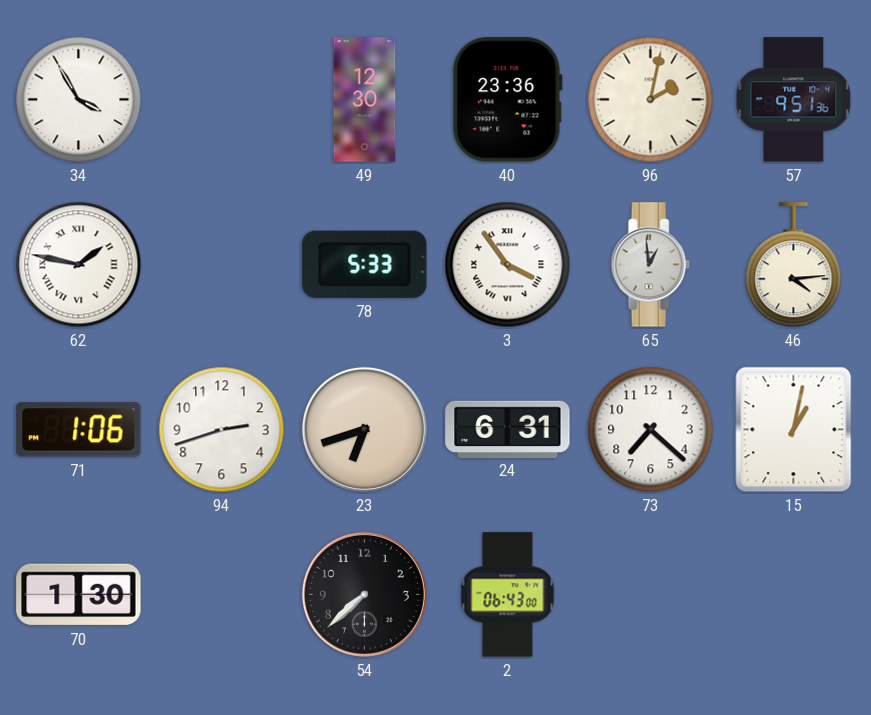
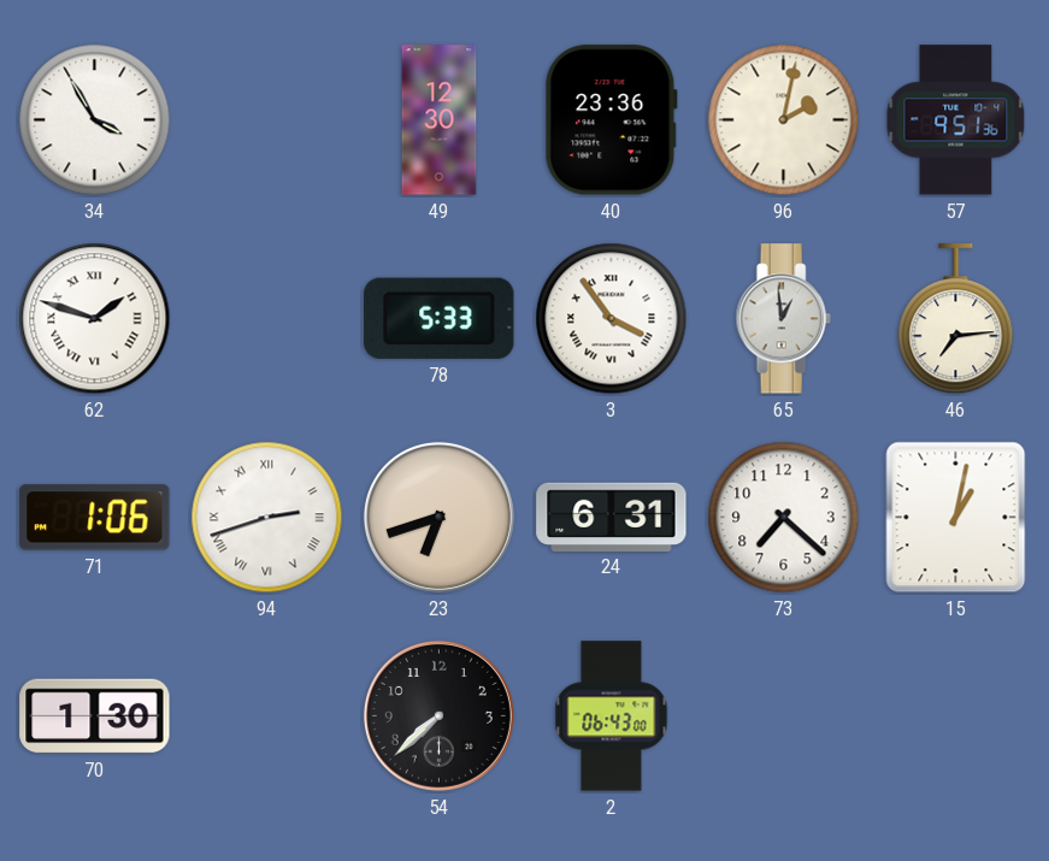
62: 1:47 -> 1:48
46: 4:14 -> 7:14
94 numerals: Arabic -> Roman
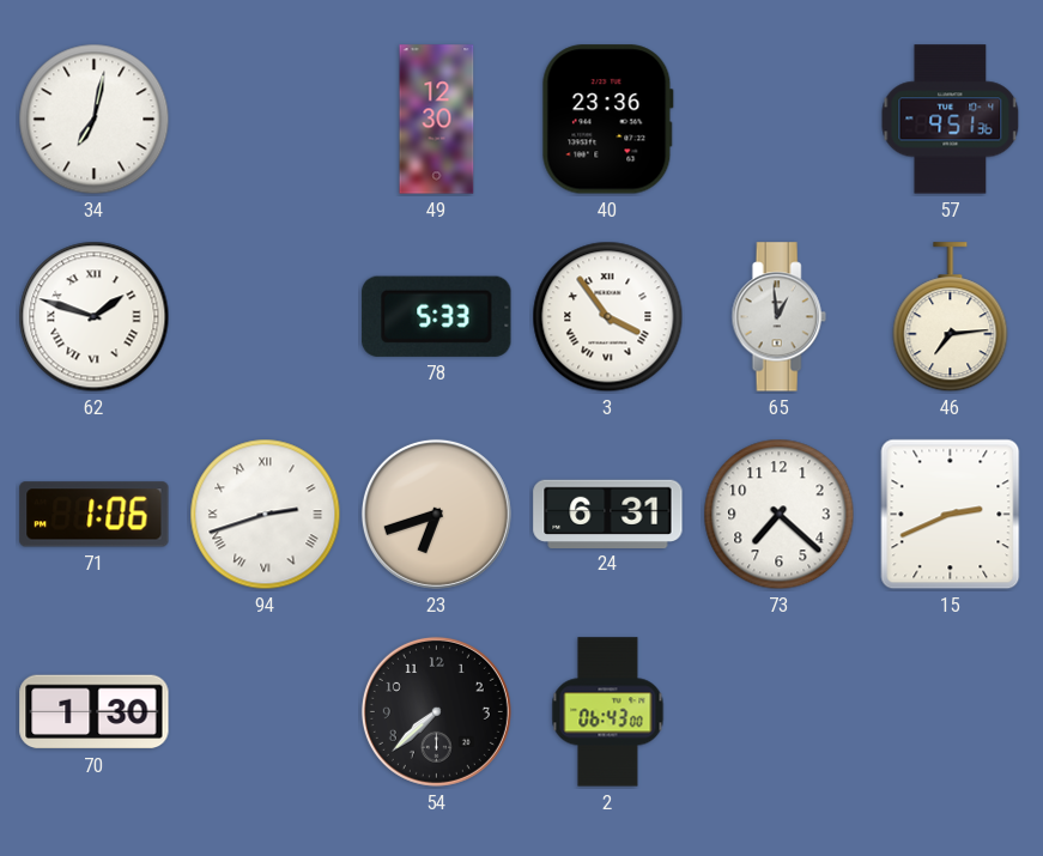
34: 3:55 -> 7:02
96: 2:02 -> none
15: 1:02 -> 2:41
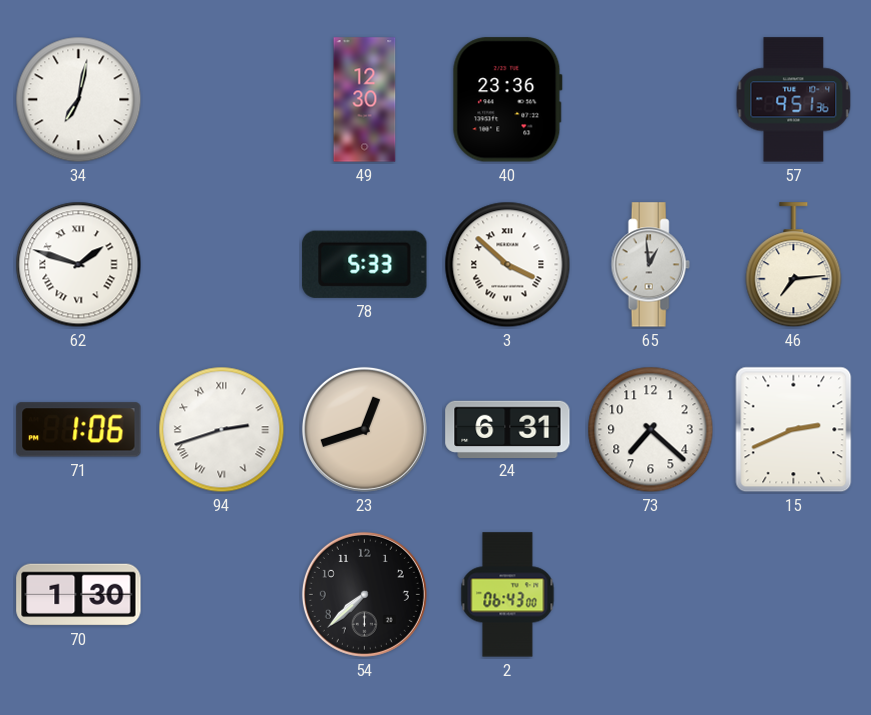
3: 3:54 -> 3:52
23: 6:42 -> 12:42
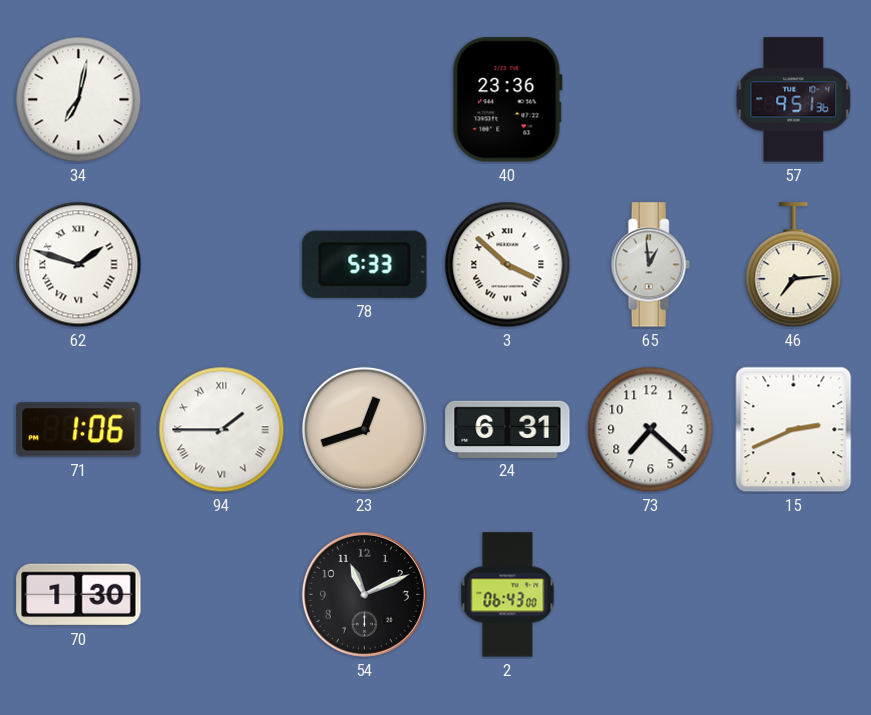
49: 12:30 -> none
94: 2:42 -> 1:45
54: 7:38 -> 11:11
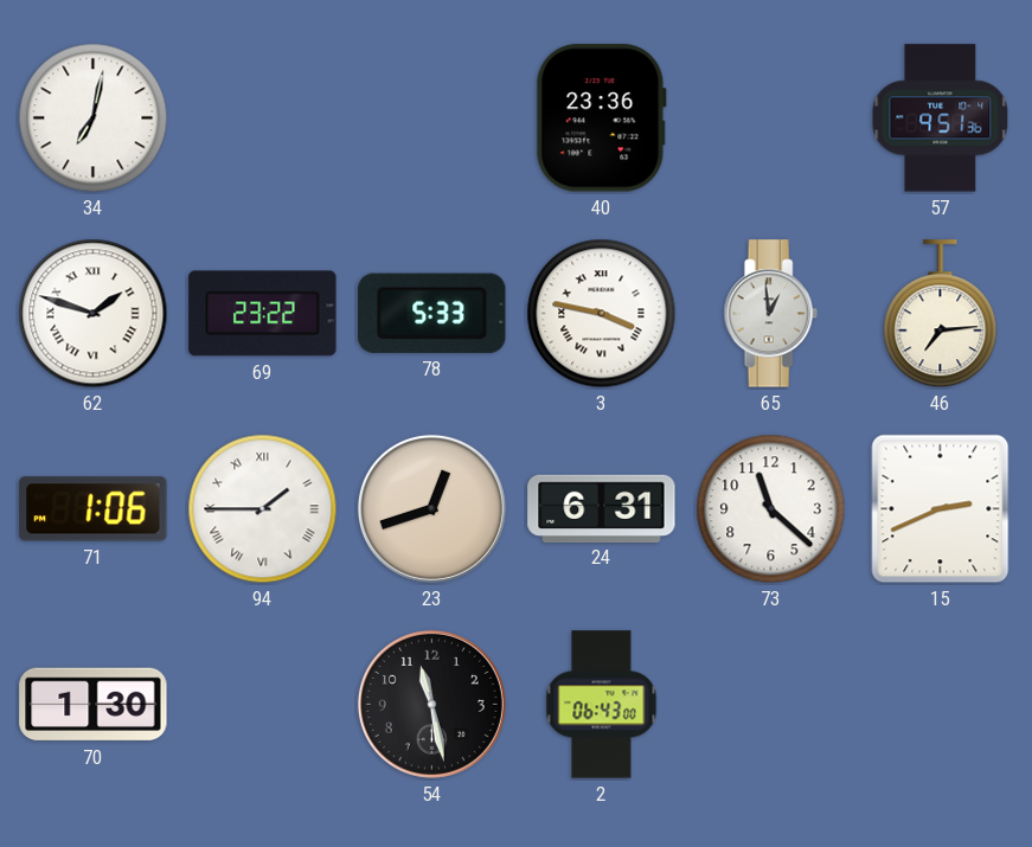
69: none -> 23:22
3: 3:52 -> 3:47
73: 7:22 -> 11:22
54: 11:11 -> 11:28
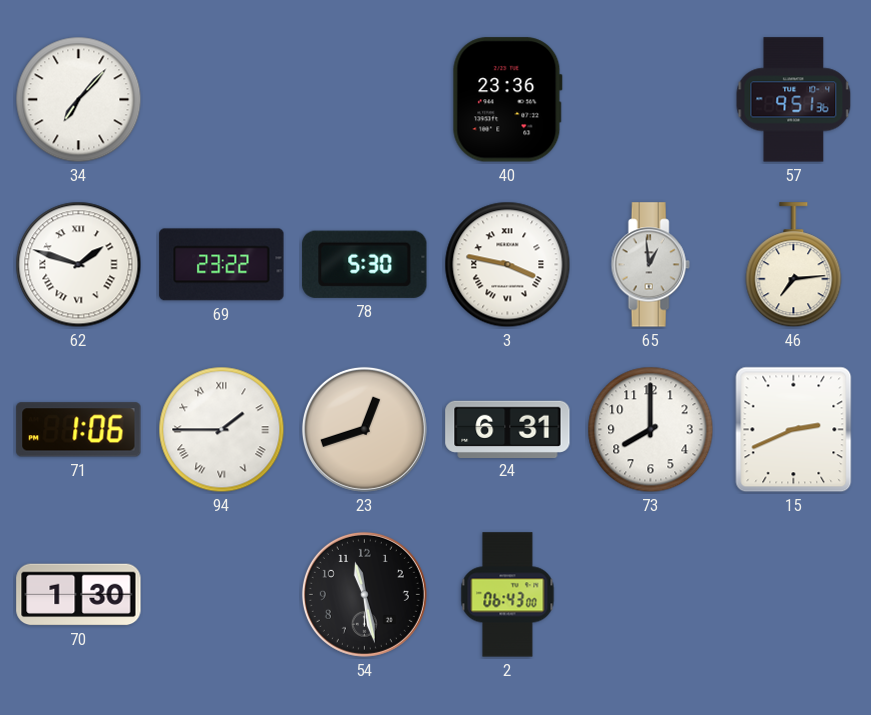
34: 7:02 -> 7:07
78: 5:33 -> 5:30
73: 11:22 -> 8:00
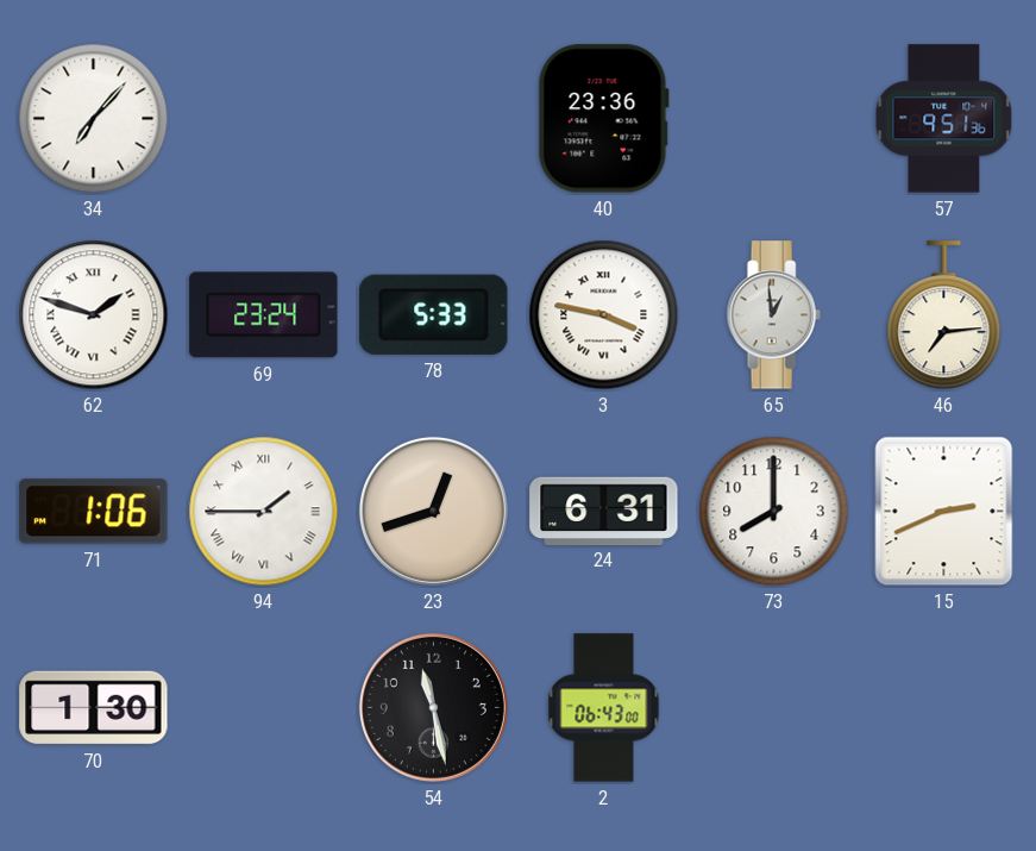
69: 23:22 -> 23:24
78: 5:30 -> 5:33
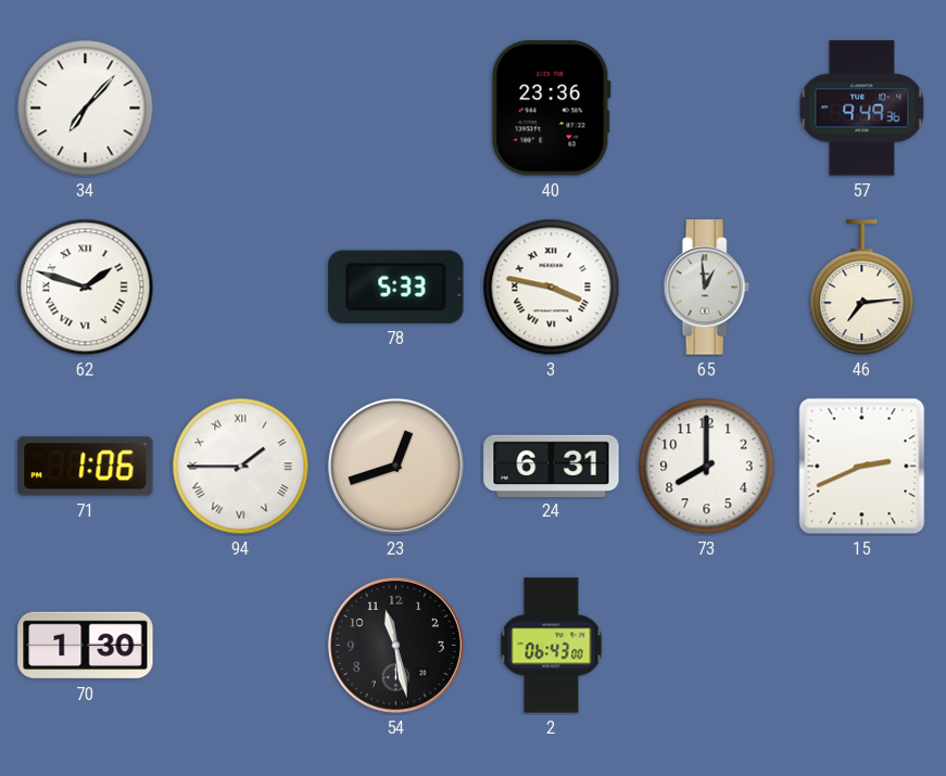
57: 9:51 -> 9:49
69: 23:24 -> none
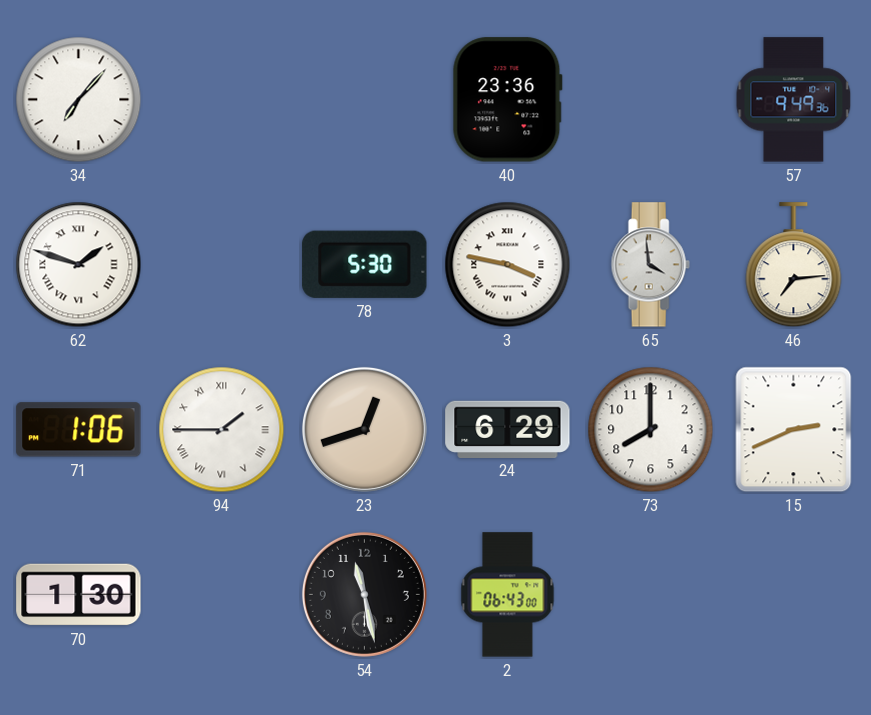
78: 5:33 -> 5:30
65: 12:59 -> 3:59
24: 6:31 -> 6:29
